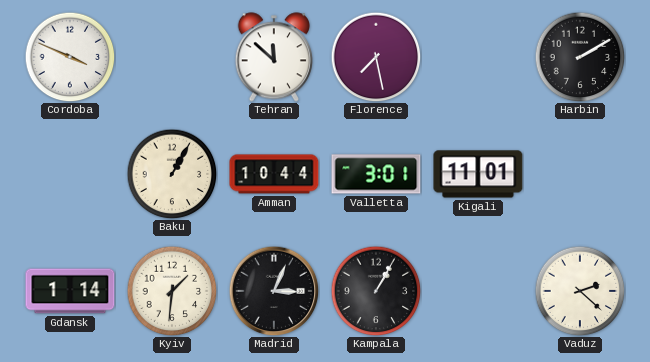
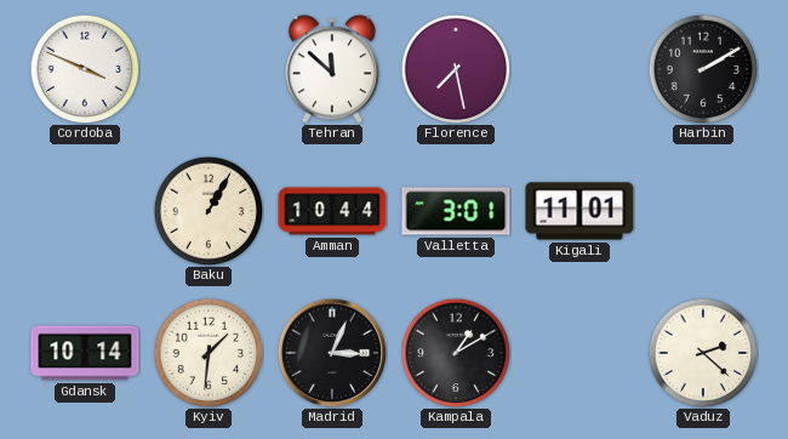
Gdansk: 1:14 -> 10:14
Kampala: 1:05 -> 1:10
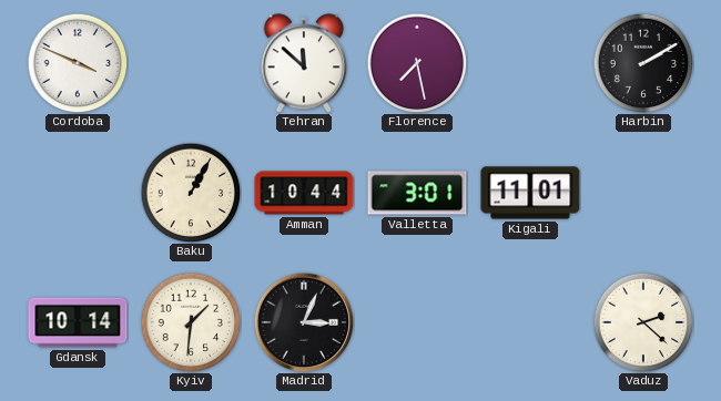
Kampala: 1:10 -> none
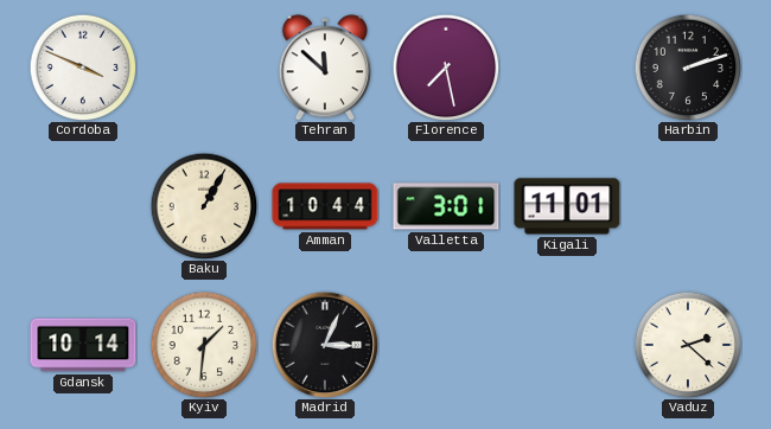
Harbin: 2:10 -> 2:12
